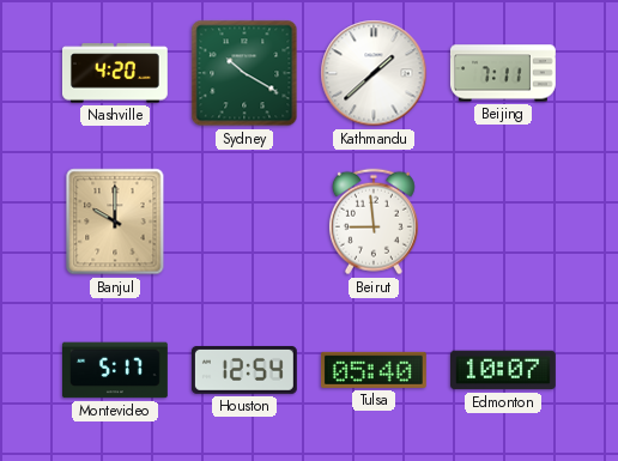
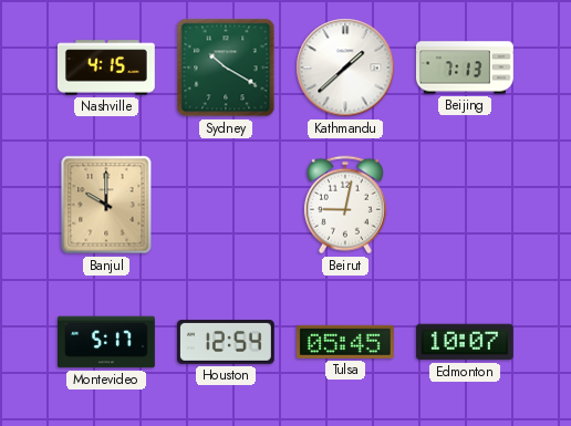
Nashville: 4:20 -> 4:15
Beijing: 7:11 -> 7:13
Beirut: 8:59 -> 9:02
Tulsa: 05:40 -> 05:45
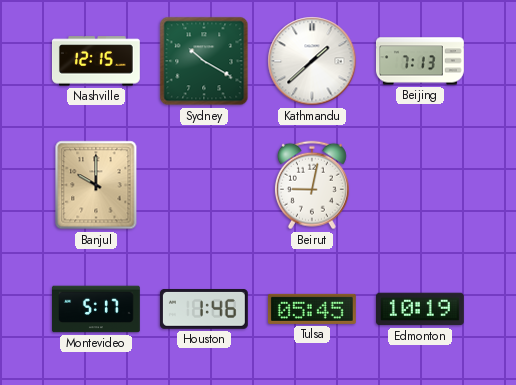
Nashville: 4:15 -> 12:15
Houston: 12:54 -> 1:46
Edmonton: 10:07 -> 10:19
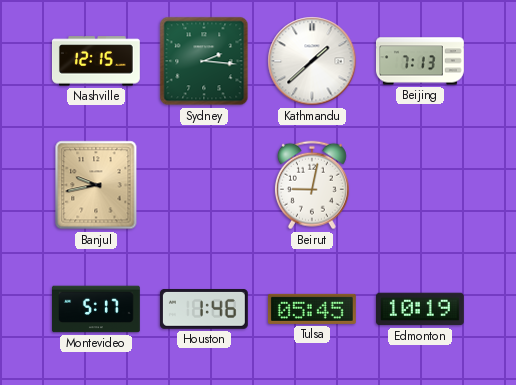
Sydney: 10:20 -> 2:16
Banjul: 10:00 -> 9:43
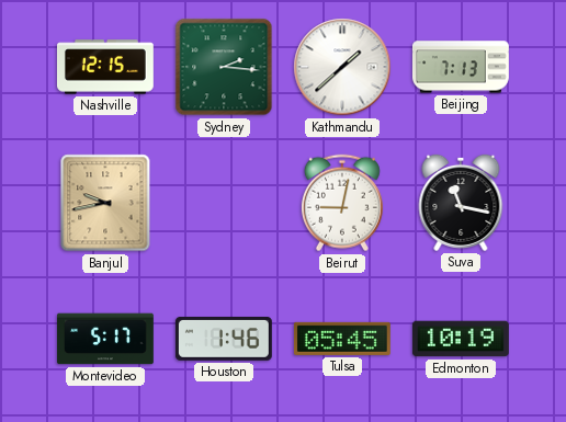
Suva: none -> 11:17
